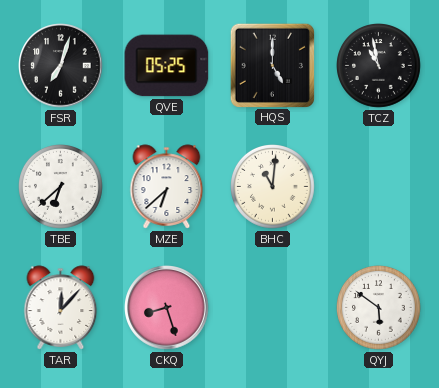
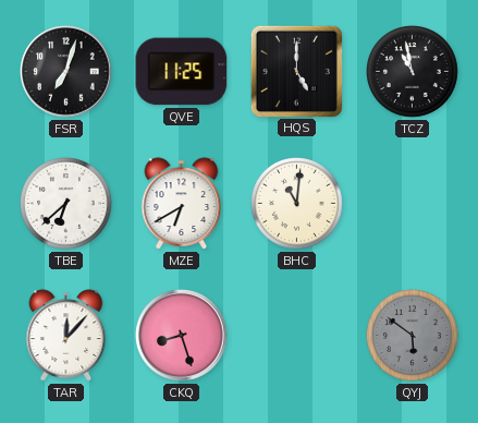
QVE: 05:25 -> 11:25
MZE: 6:38 -> 6:40
QYJ dial: white -> grey
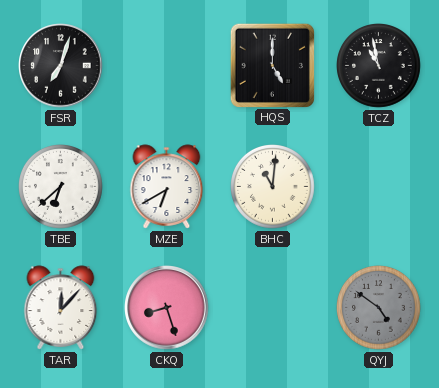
QVE: 11:25 -> none
QYJ: 5:51 -> 4:51
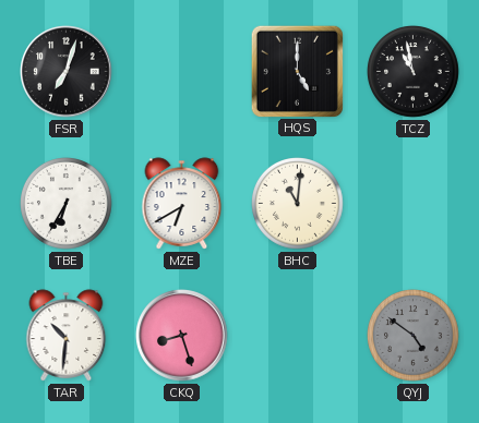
TBE: 6:38 -> 6:35
TAR: 12:07 -> 10:31
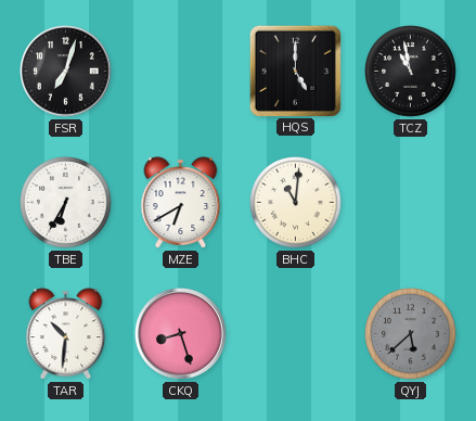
QYJ: 4:51 -> 5:38
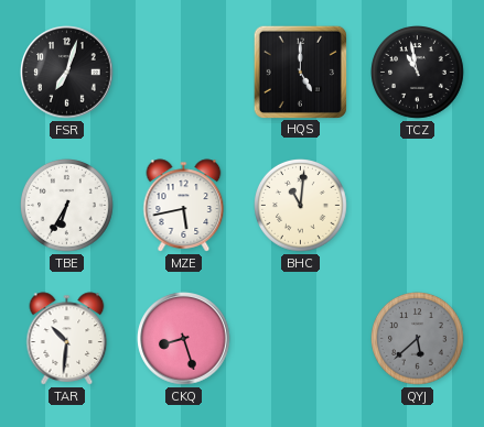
MZE: 6:40 -> 5:43
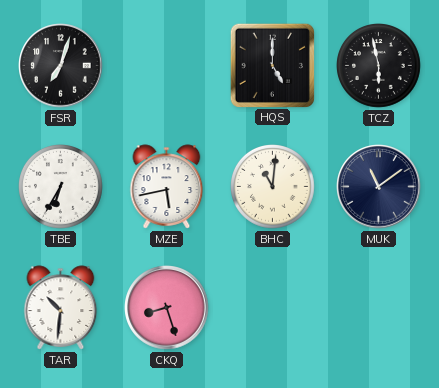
TCZ: 10:58 -> 5:58
MUK: none -> 11:09
QYJ: 5:38 -> none
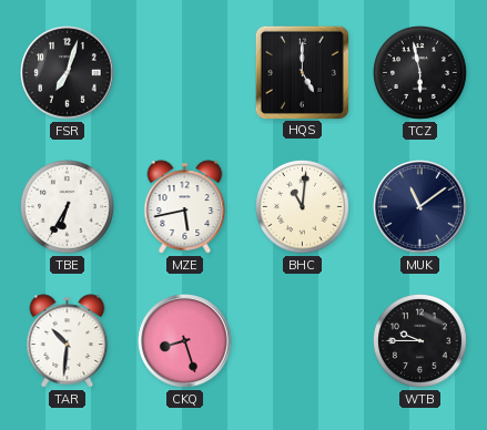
WTB: none -> 9:45
